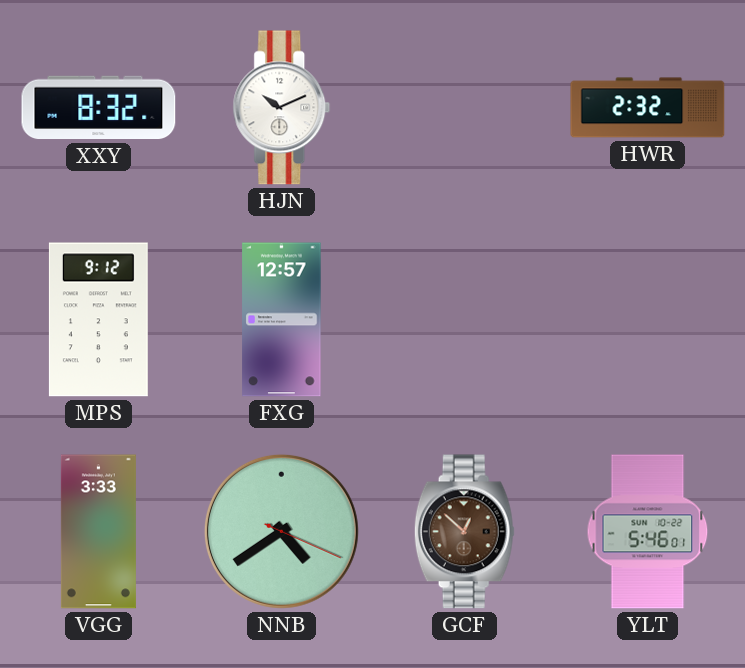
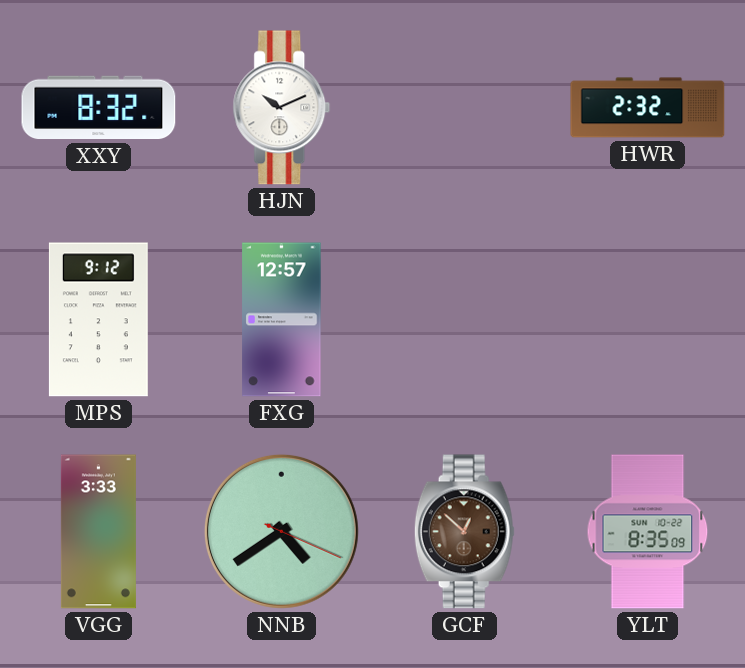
YLT: 5:46 -> 8:35
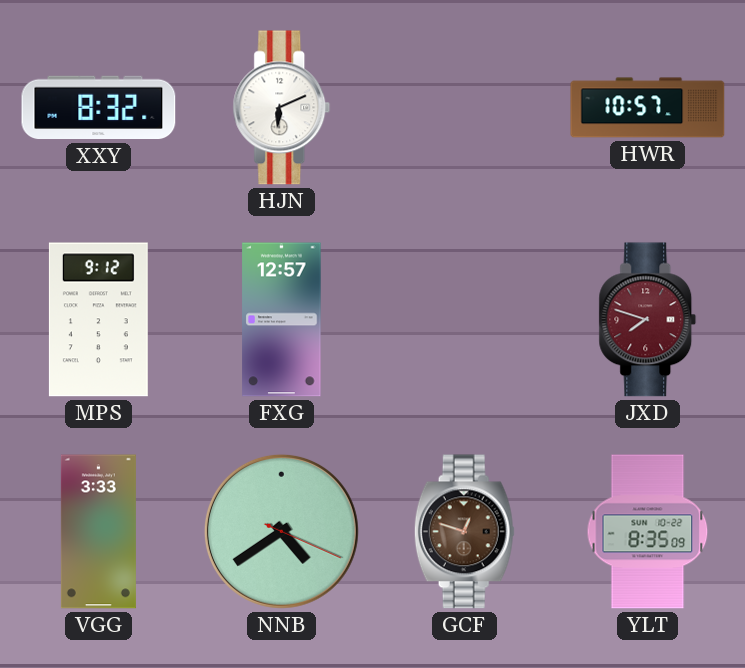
HJN: 10:11 -> 6:11
HWR: 2:32 -> 10:57
JXD: none -> 7:48
GCF: 12:52 -> 12:48
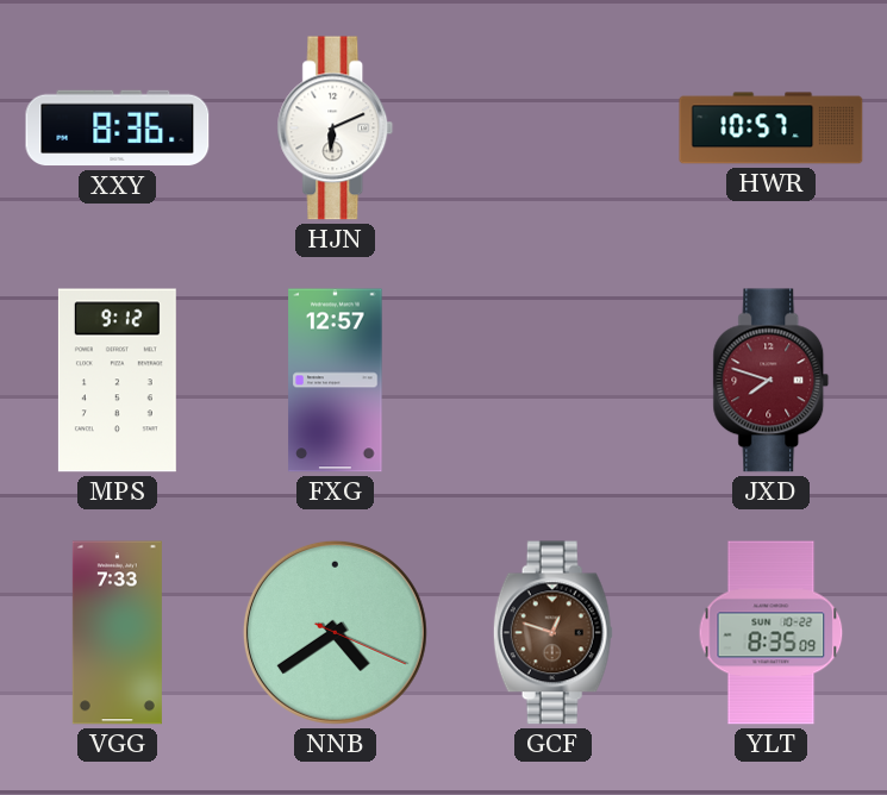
XXY: 8:32 -> 8:36
VGG: 3:33 -> 7:33
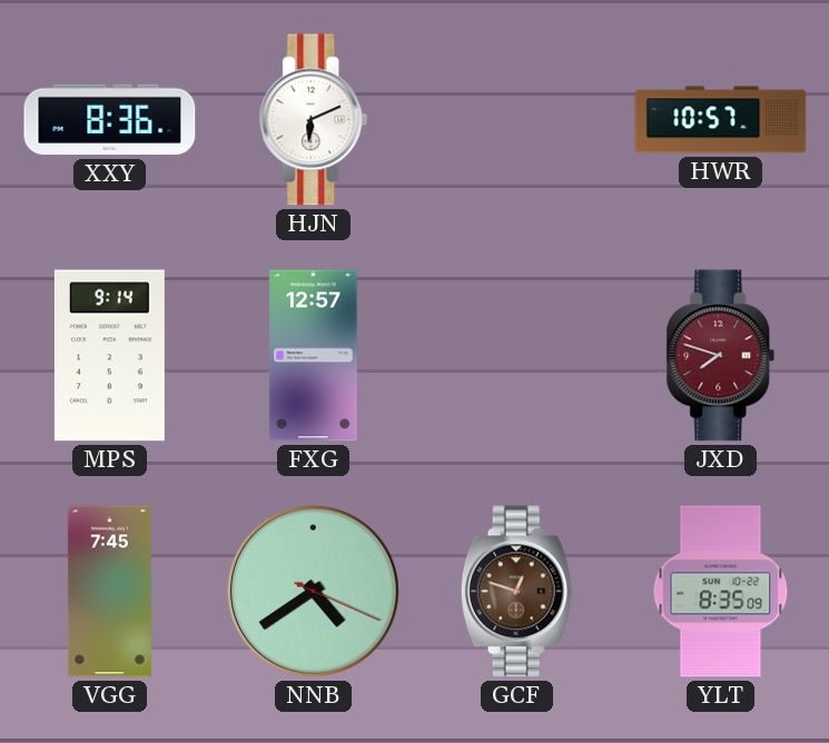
MPS: 9:12 -> 9:14
VGG: 7:33 -> 7:45
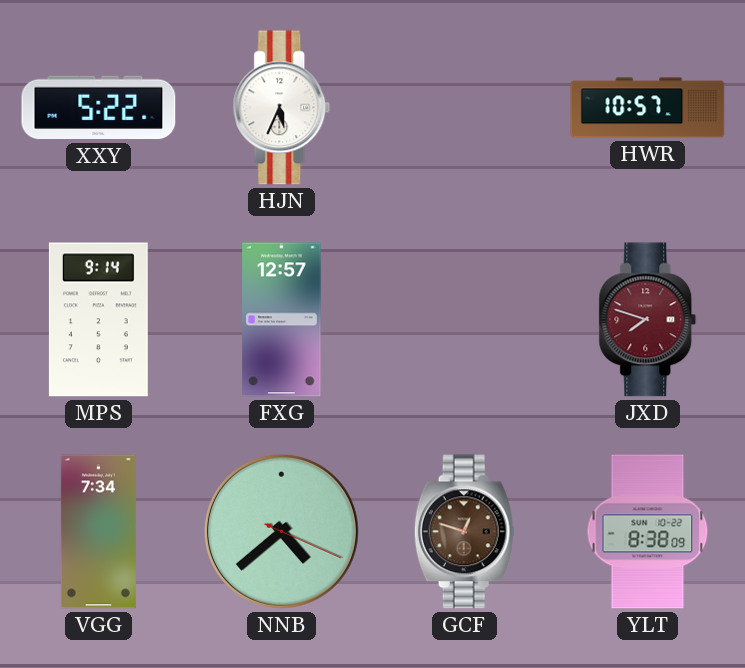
XXY: 8:36 -> 5:22
HJN: 6:11 -> 5:34
VGG: 7:45 -> 7:34
NNB: 4:39 -> 4:38
YLT: 8:35 -> 8:38
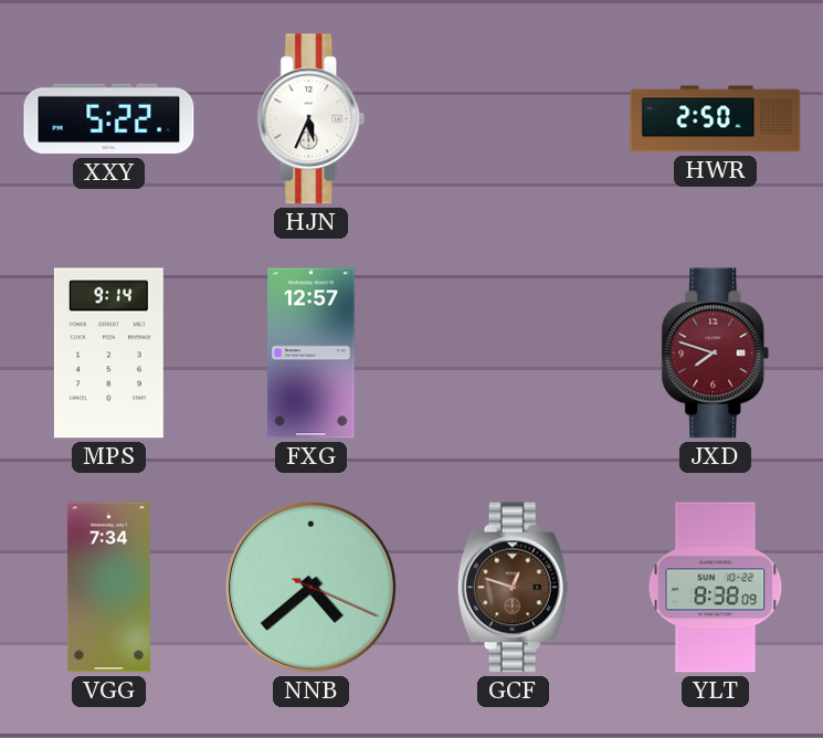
HWR: 10:57 -> 2:50
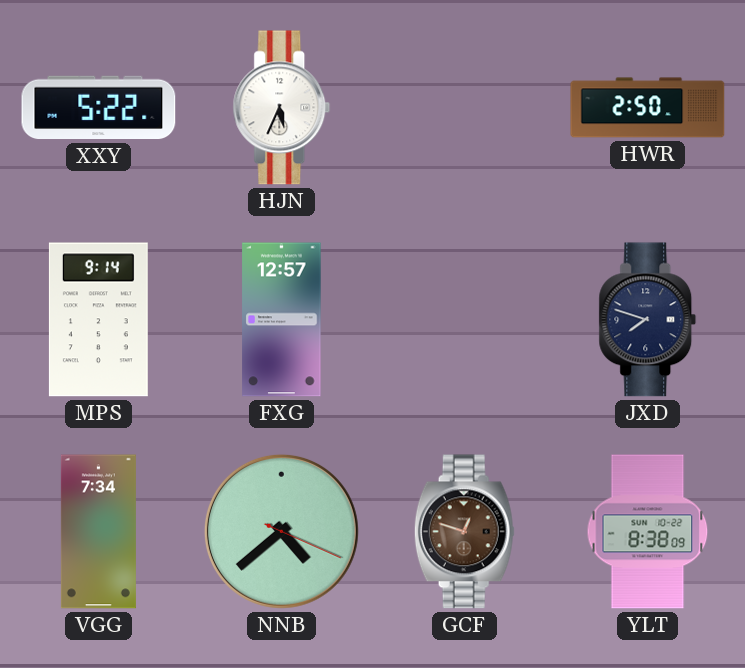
JXD dial: burgundy -> navy
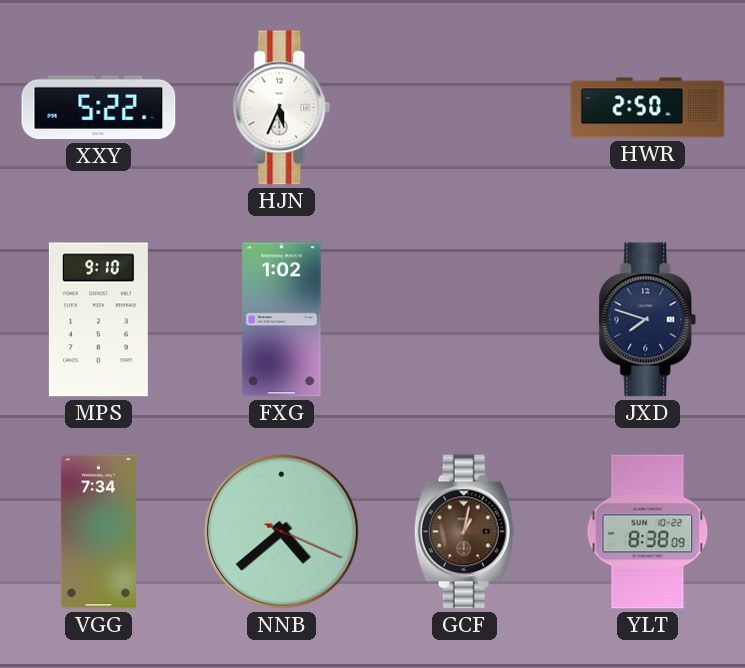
MPS: 9:14 -> 9:10
FXG: 12:57 -> 1:02
GCF: 12:48 -> 1:02
